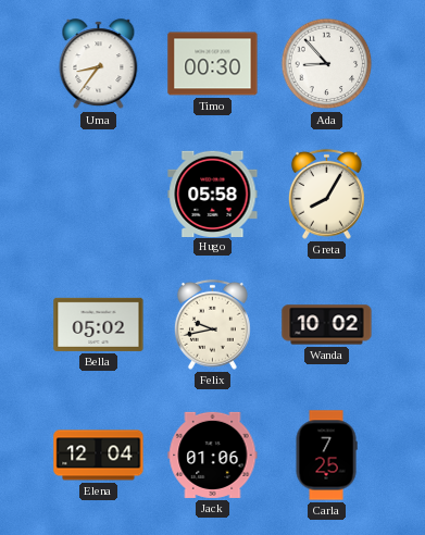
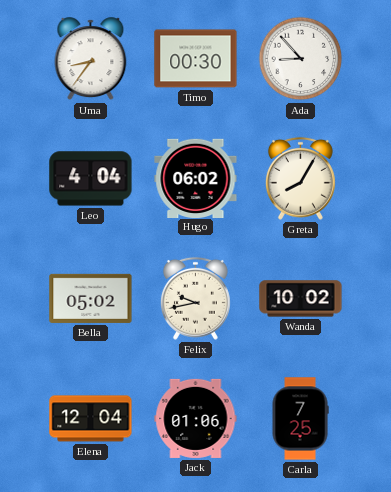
Leo: none -> 4:04
Hugo: 05:58 -> 06:02
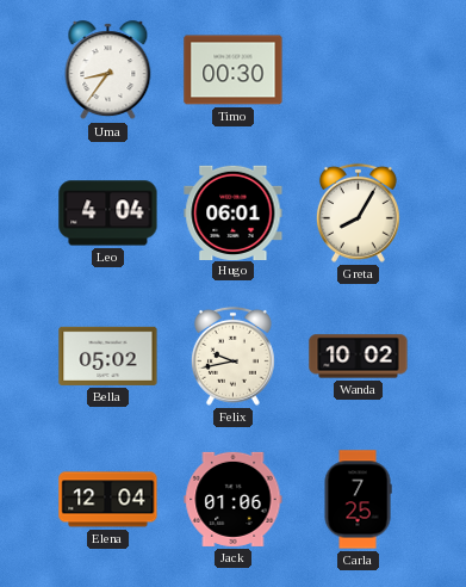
Ada: 8:53 -> none
Hugo: 06:02 -> 06:01
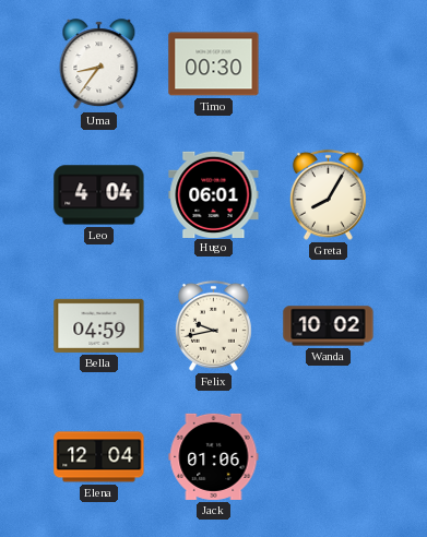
Bella: 05:02 -> 04:59
Carla: 7:25 -> none
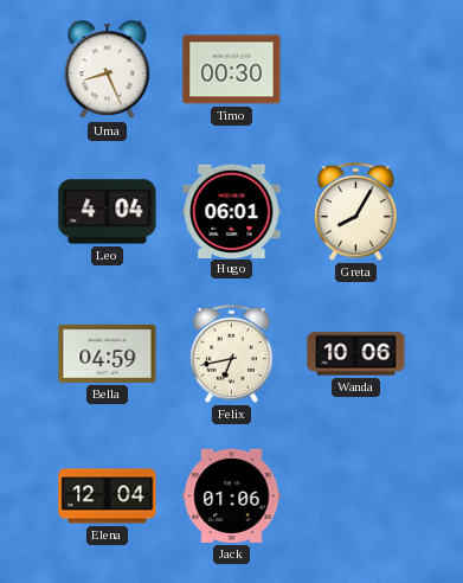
Uma: 8:36 -> 8:26
Felix: 9:43 -> 6:43
Wanda: 10:02 -> 10:06
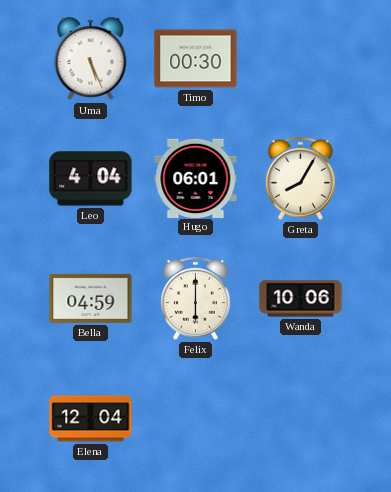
Uma: 8:26 -> 5:26
Felix: 6:43 -> 6:00
Jack: 01:06 -> none
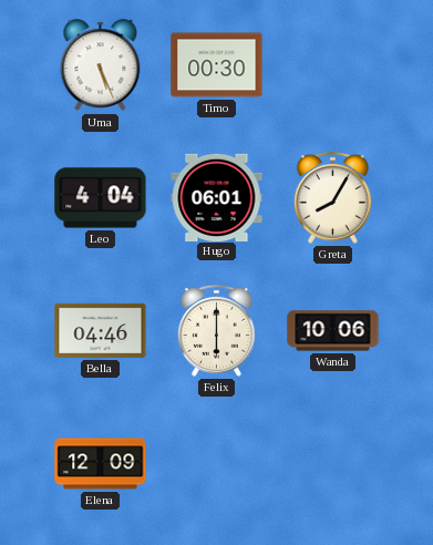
Bella: 04:59 -> 04:46
Elena: 12:04 -> 12:09
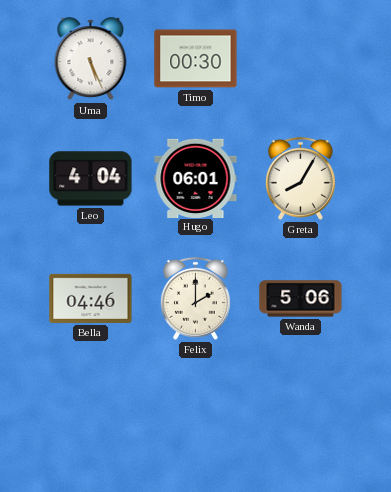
Felix: 6:00 -> 2:00
Wanda: 10:06 -> 5:06
Elena: 12:09 -> none
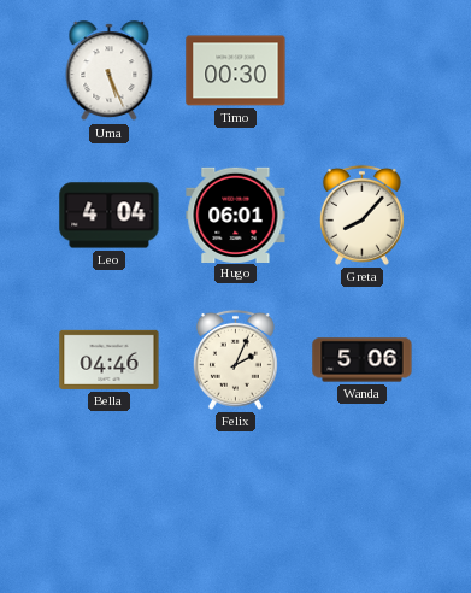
Greta: 8:05 -> 8:07
Felix: 2:00 -> 2:04
